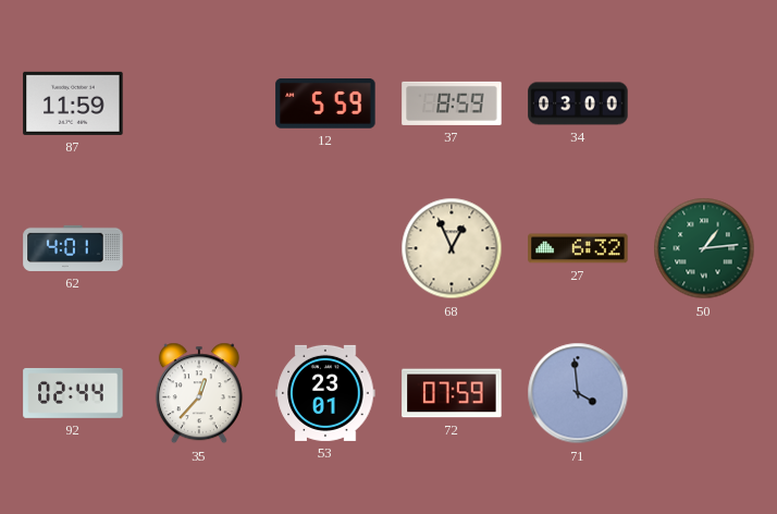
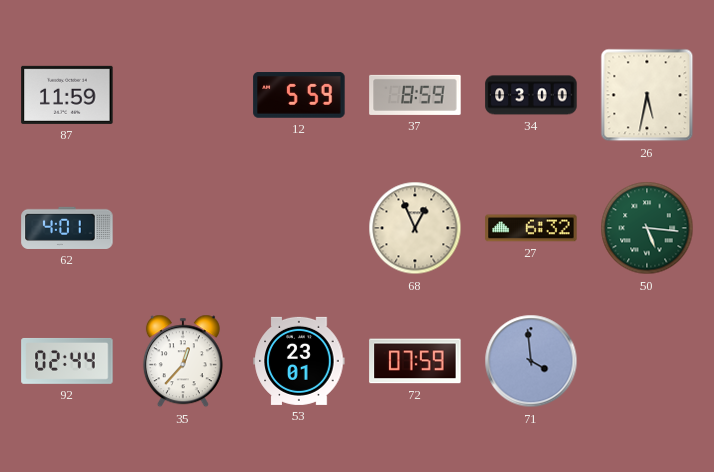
26: none -> 5:32
50: 1:14 -> 5:16
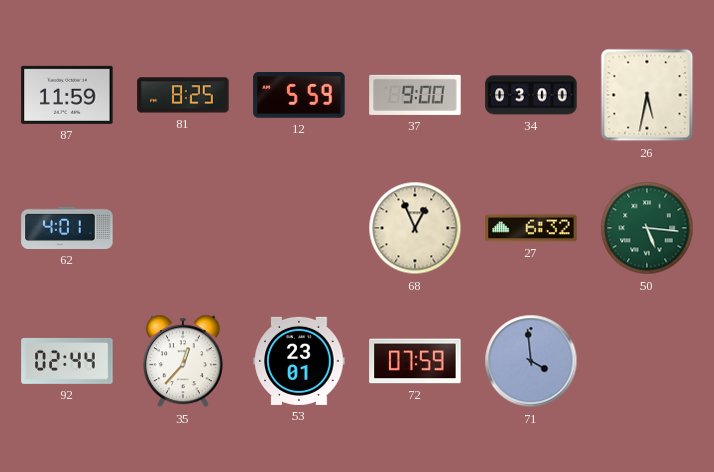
81: none -> 8:25
37: 8:59 -> 9:00
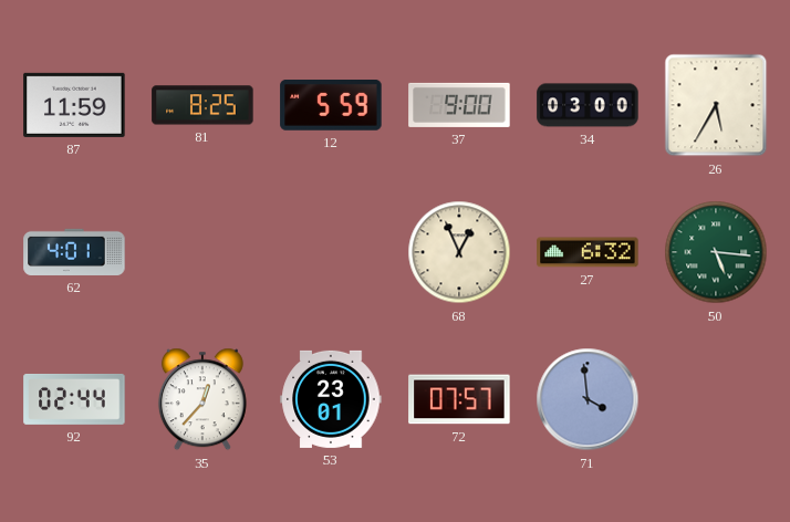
26: 5:32 -> 5:35
72: 07:59 -> 07:57
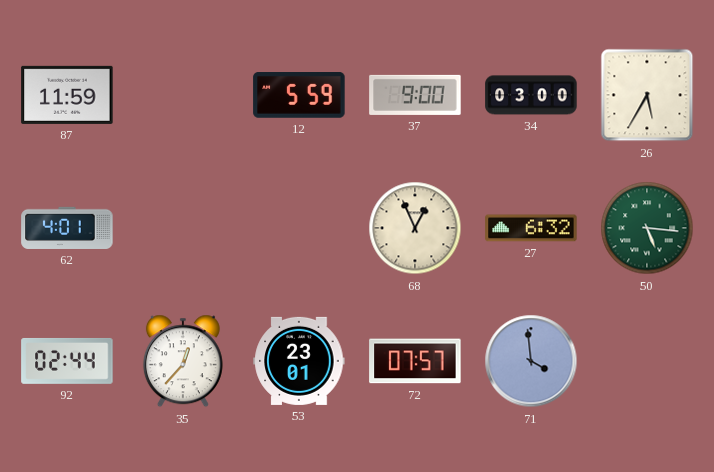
81: 8:25 -> none
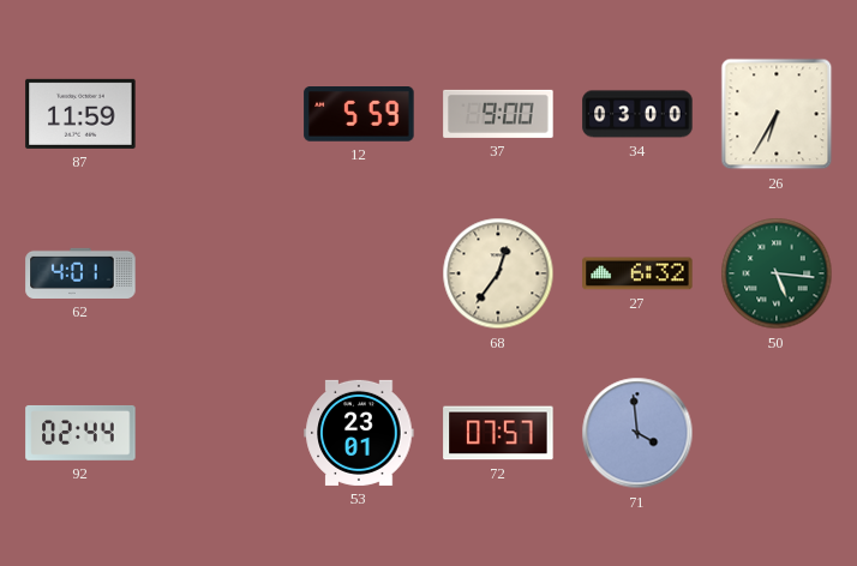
26: 5:35 -> 6:35
68: 12:56 -> 12:36
35: 12:37 -> none
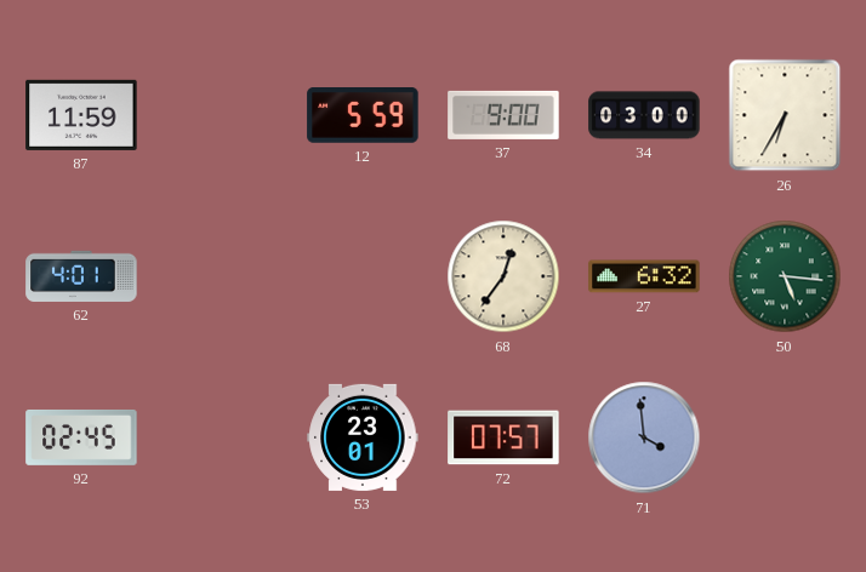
92: 02:44 -> 02:45
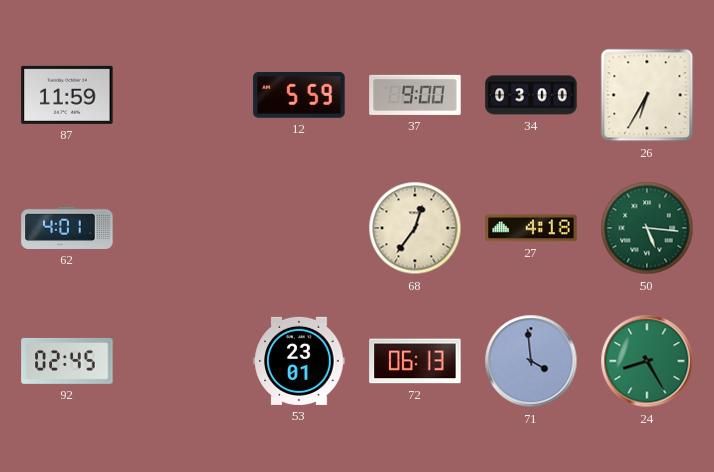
27: 6:32 -> 4:18
72: 07:57 -> 06:13
24: none -> 8:25
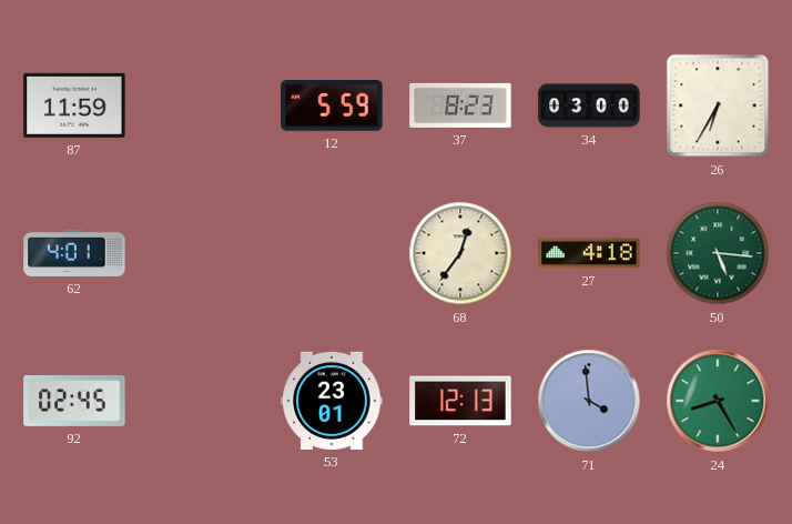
37: 9:00 -> 8:23
72: 06:13 -> 12:13
